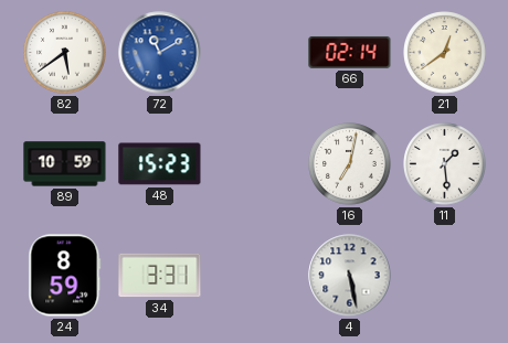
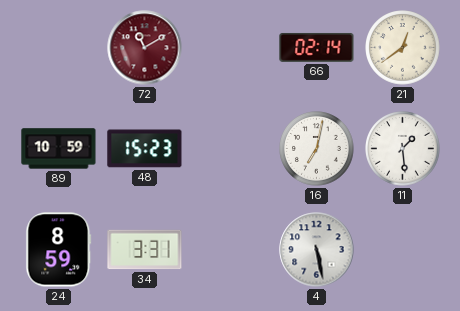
82: 5:39 -> none
72 dial: blue -> burgundy
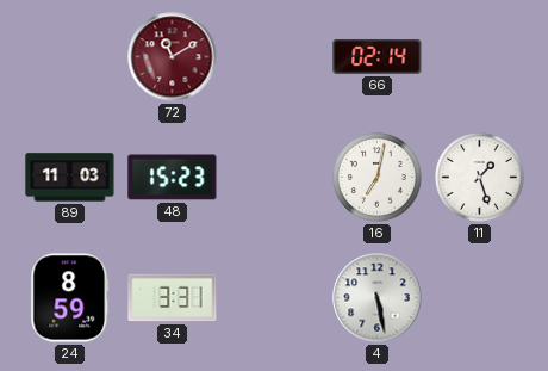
21: 12:39 -> none
89: 10:59 -> 11:03
11: 1:29 -> 1:27
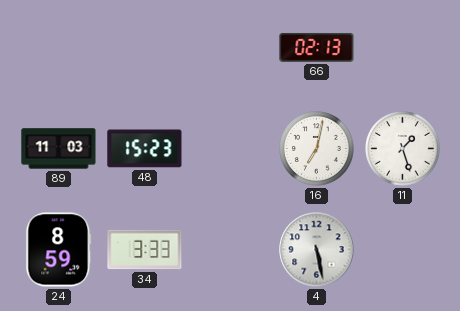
72: 11:10 -> none
66: 02:14 -> 02:13
34: 3:31 -> 3:33
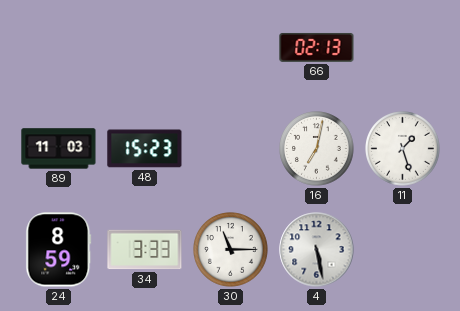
30: none -> 11:15
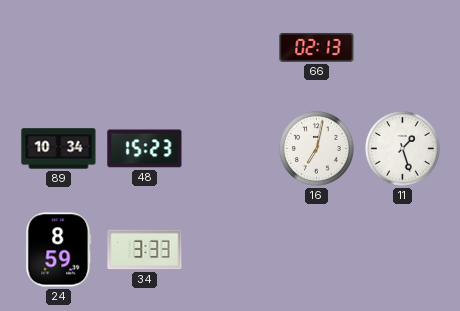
89: 11:03 -> 10:34
30: 11:15 -> none
4: 5:28 -> none
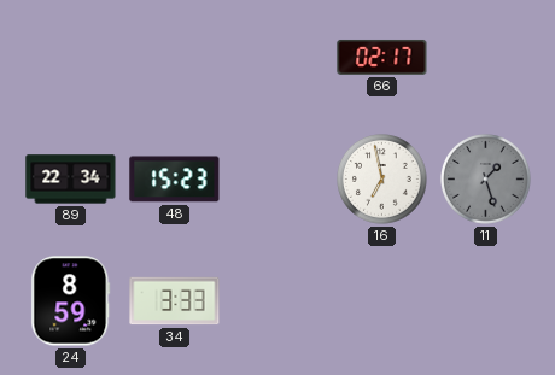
66: 02:13 -> 02:17
89: 10:34 -> 22:34
16: 7:02 -> 6:58
11 dial: white -> grey
